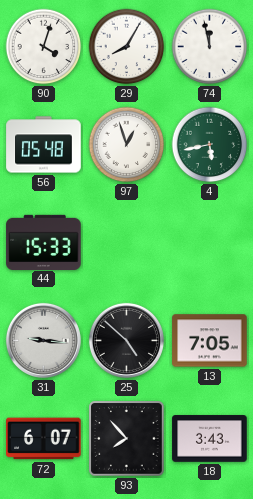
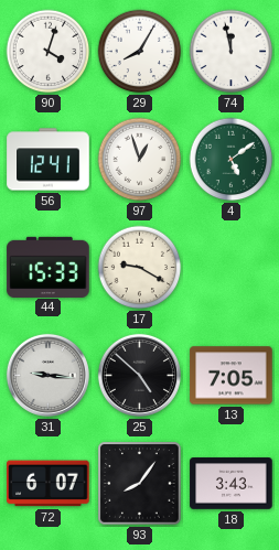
56: 05:48 -> 12:41
4: 5:43 -> 5:09
17: none -> 9:20
93: 7:53 -> 8:06
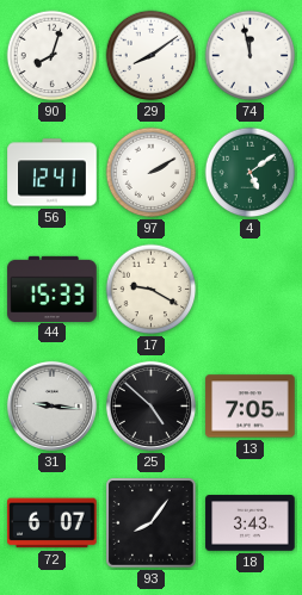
90: 4:03 -> 8:03
29: 8:05 -> 8:09
97: 12:57 -> 2:10
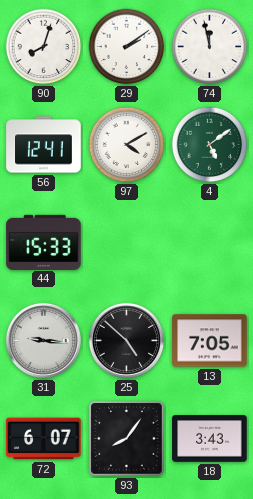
29: 8:09 -> 2:09
97: 2:10 -> 4:10
17: 9:20 -> none
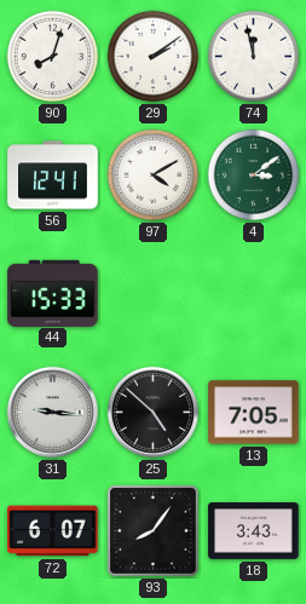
4: 5:09 -> 3:09
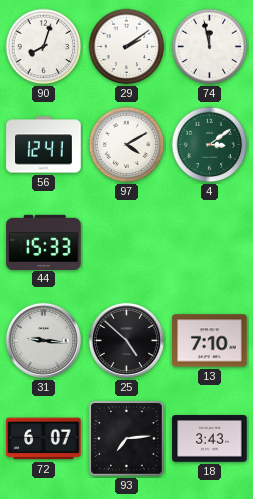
13: 7:05 -> 7:10
93: 8:06 -> 7:14
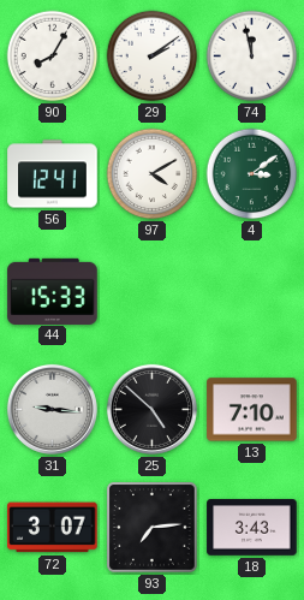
90: 8:03 -> 8:05
72: 6:07 -> 3:07
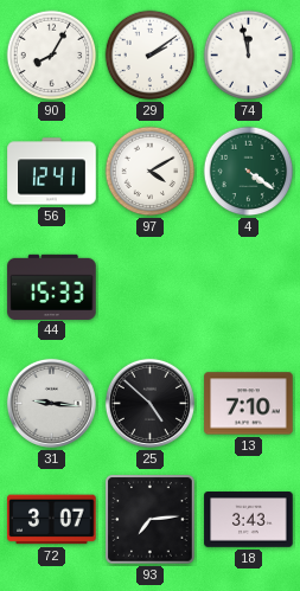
4: 3:09 -> 4:21
